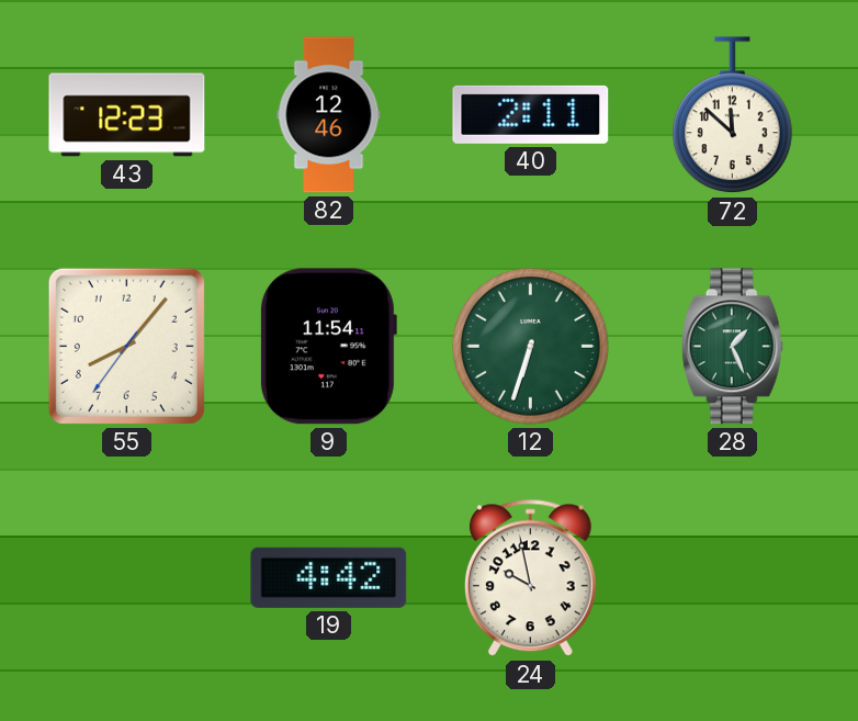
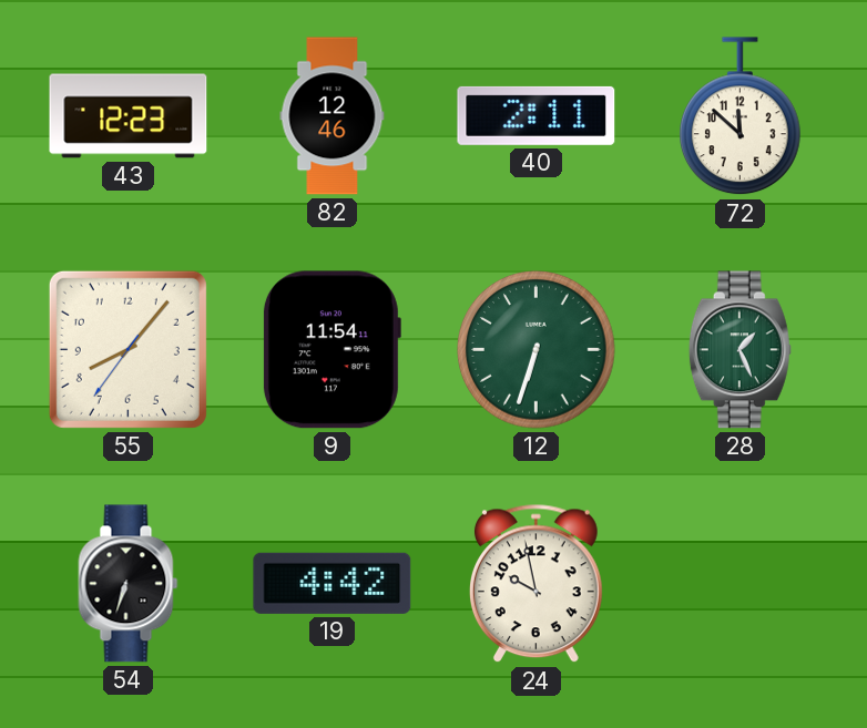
54: none -> 6:33
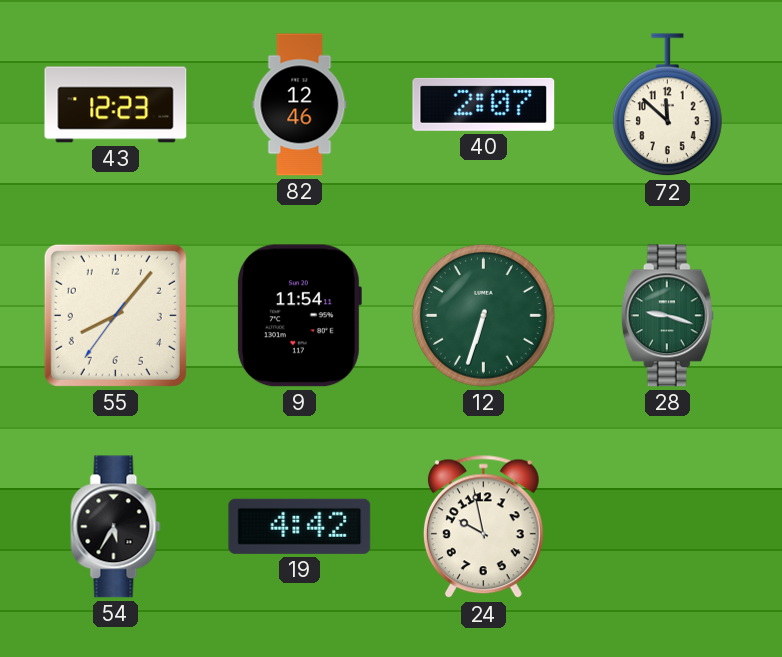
40: 2:11 -> 2:07
28: 1:26 -> 9:18
54: 6:33 -> 5:35
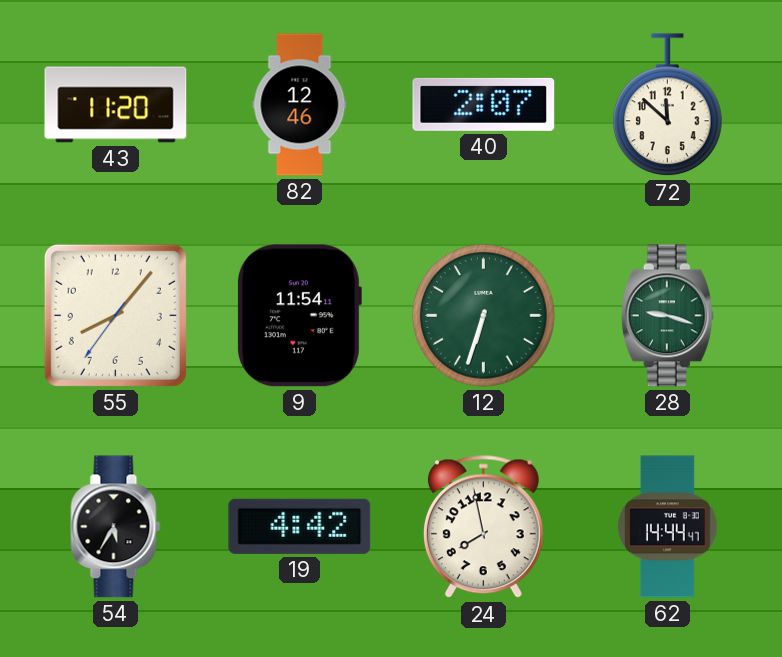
43: 12:23 -> 11:20
24: 9:58 -> 7:58
62: none -> 14:44
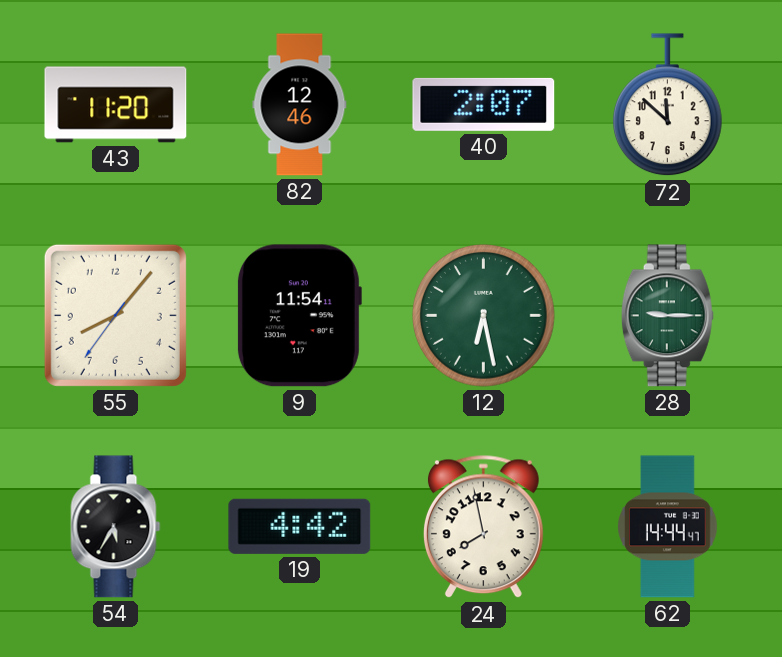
12: 6:33 -> 6:28
28: 9:18 -> 9:15
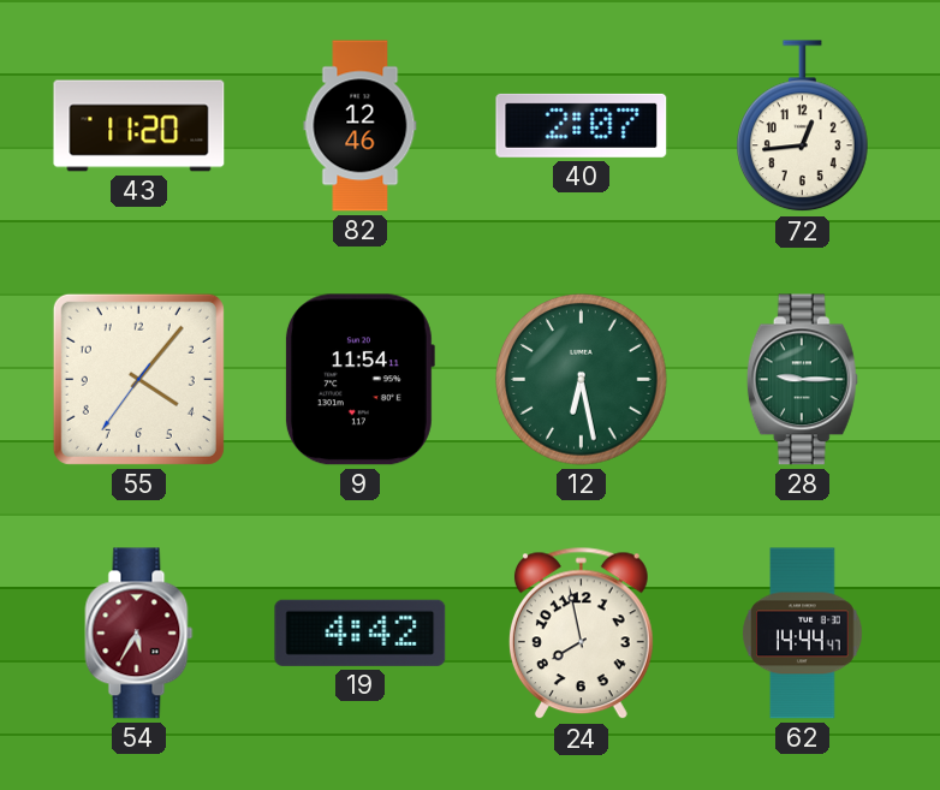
72: 11:52 -> 12:44
55: 8:06 -> 4:06
54 dial: black -> burgundy
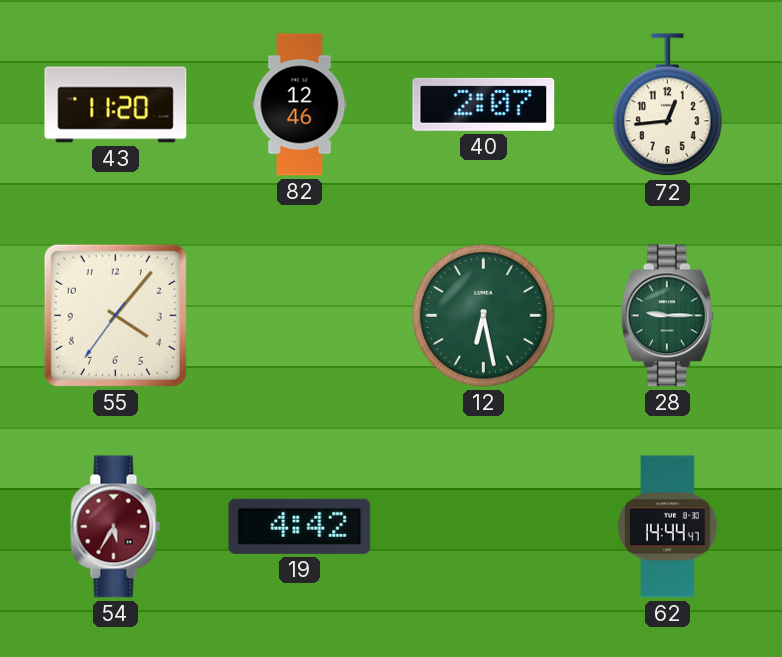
9: 11:54 -> none
24: 7:58 -> none
